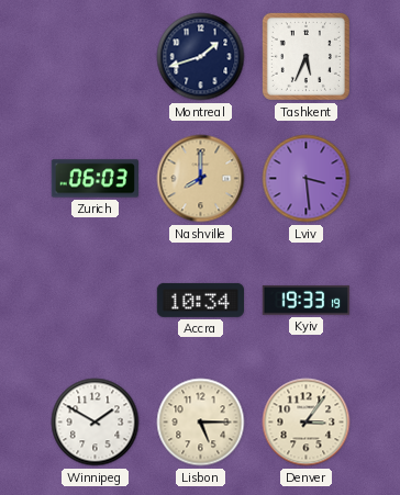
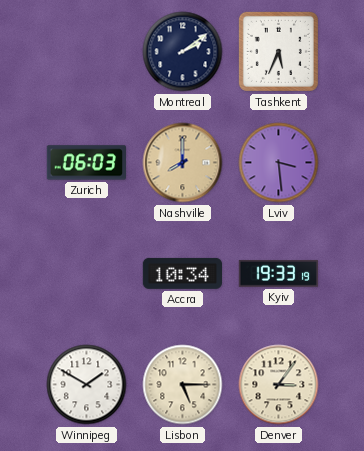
Montreal: 1:42 -> 2:09
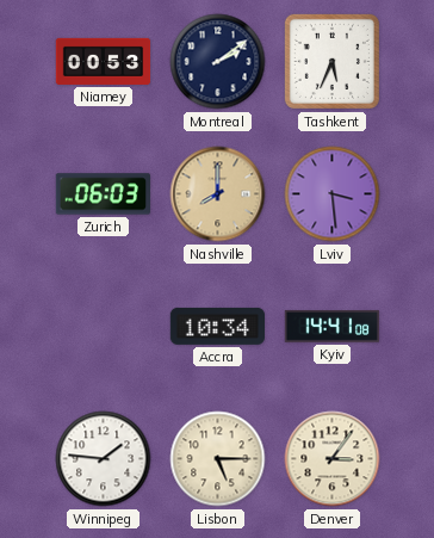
Niamey: none -> 00:53
Kyiv: 19:33 -> 14:41
Winnipeg: 1:50 -> 1:46
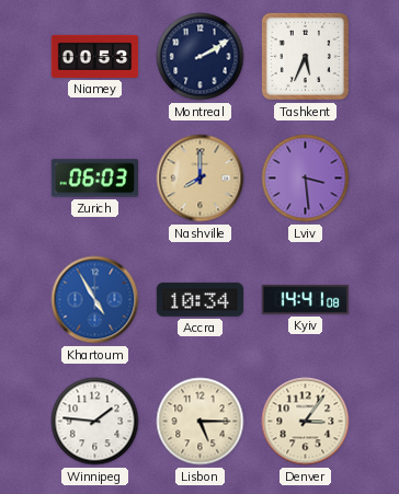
Montreal: 2:09 -> 2:10
Khartoum: none -> 4:55
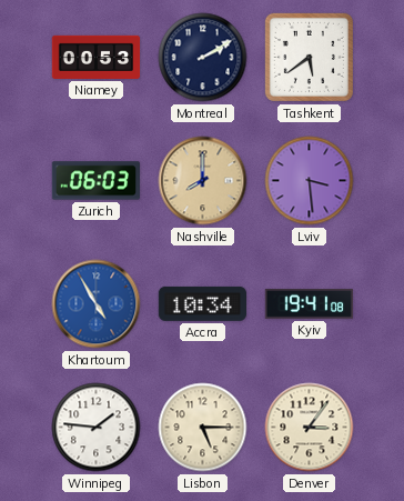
Tashkent: 5:34 -> 5:39
Kyiv: 14:41 -> 19:41
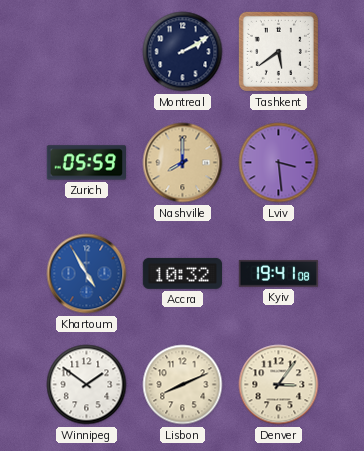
Niamey: 00:53 -> none
Zurich: 06:03 -> 05:59
Accra: 10:34 -> 10:32
Winnipeg: 1:46 -> 1:51
Lisbon: 5:15 -> 8:11
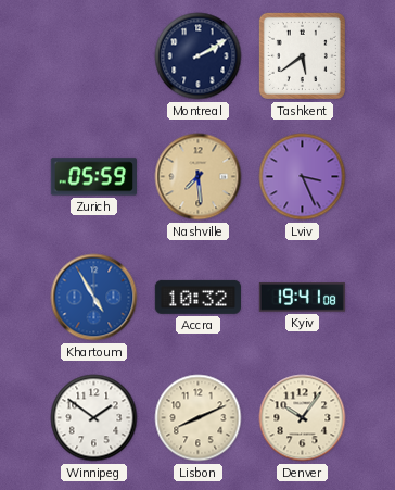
Nashville: 8:00 -> 7:29
Lviv: 3:29 -> 3:26
Denver: 3:06 -> 10:06
